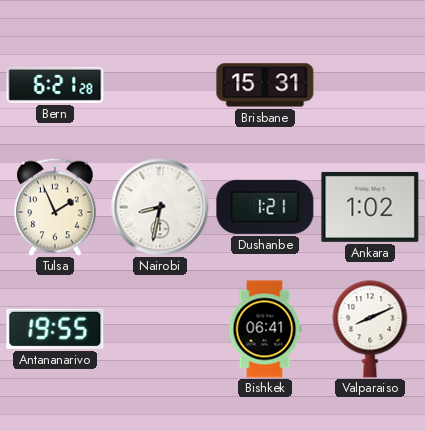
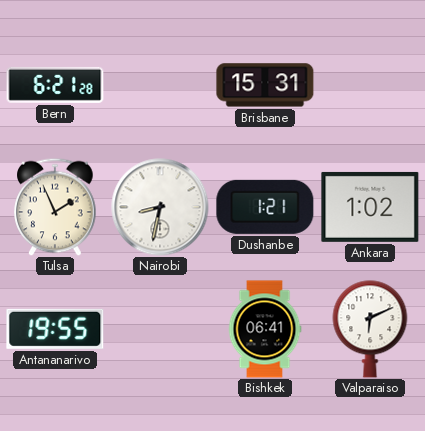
Valparaiso: 8:11 -> 6:11
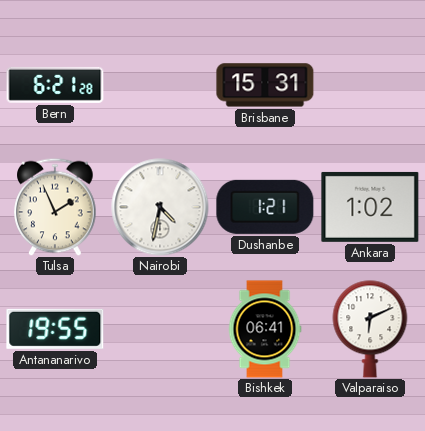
Nairobi: 8:32 -> 4:32
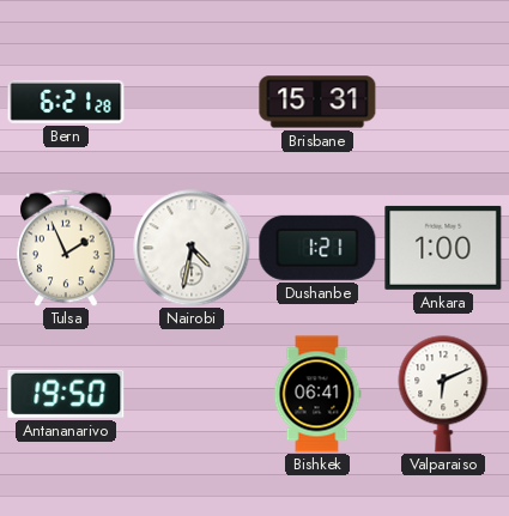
Ankara: 1:02 -> 1:00
Antananarivo: 19:55 -> 19:50
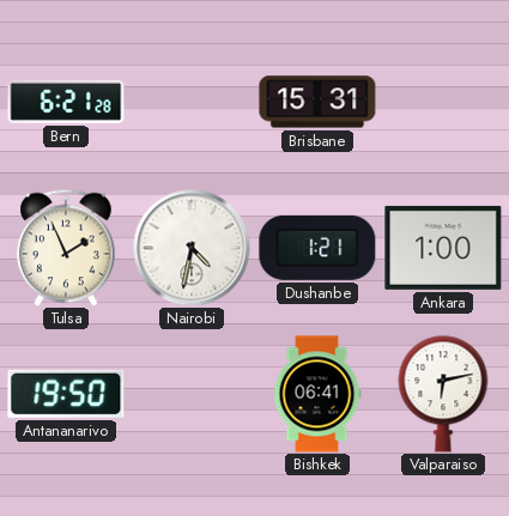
Valparaiso: 6:11 -> 6:13
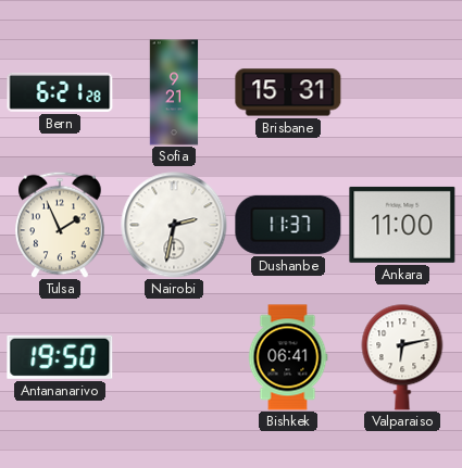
Sofia: none -> 9:21
Nairobi: 4:32 -> 2:32
Dushanbe: 1:21 -> 11:37
Ankara: 1:00 -> 11:00
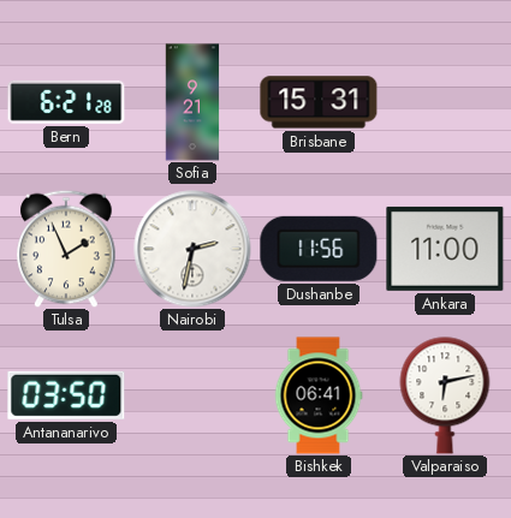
Dushanbe: 11:37 -> 11:56
Antananarivo: 19:50 -> 03:50
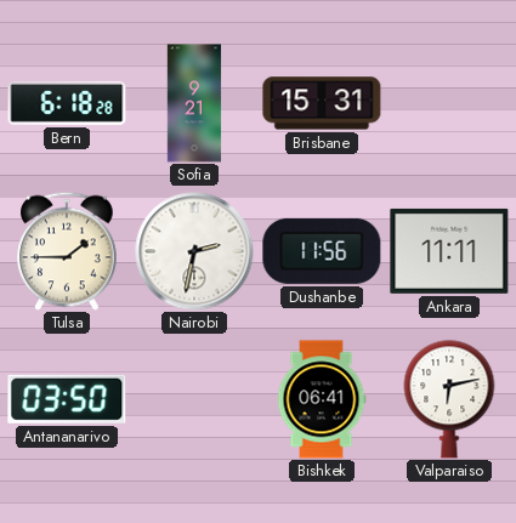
Bern: 6:21 -> 6:18
Tulsa: 1:56 -> 1:45
Ankara: 11:00 -> 11:11
